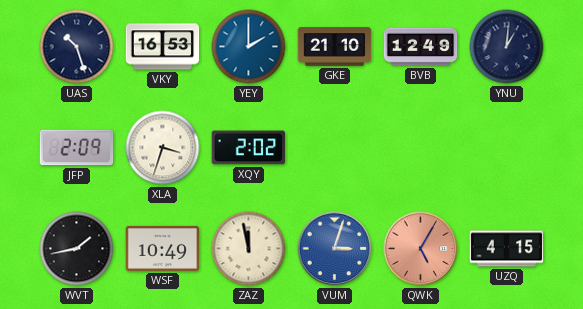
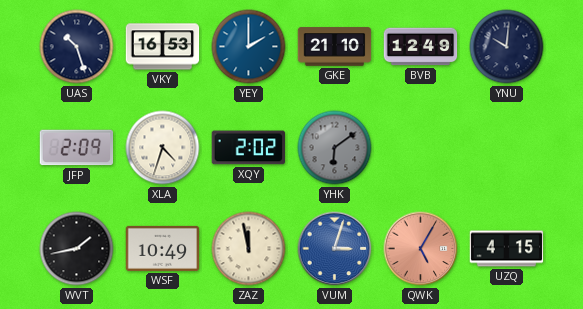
YNU: 1:01 -> 10:01
XLA: 3:33 -> 4:33
YHK: none -> 6:09
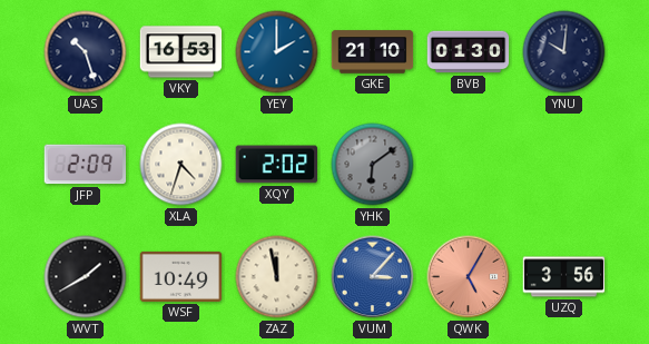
BVB: 12:49 -> 01:30
WVT: 1:43 -> 1:40
VUM: 3:03 -> 3:07
UZQ: 4:15 -> 3:56
